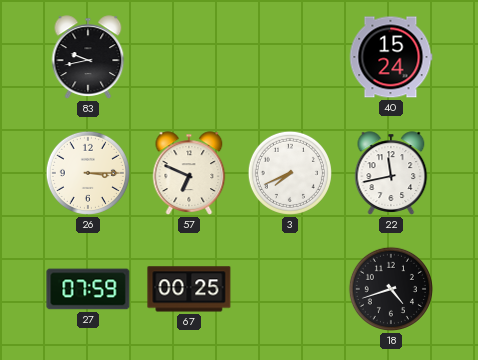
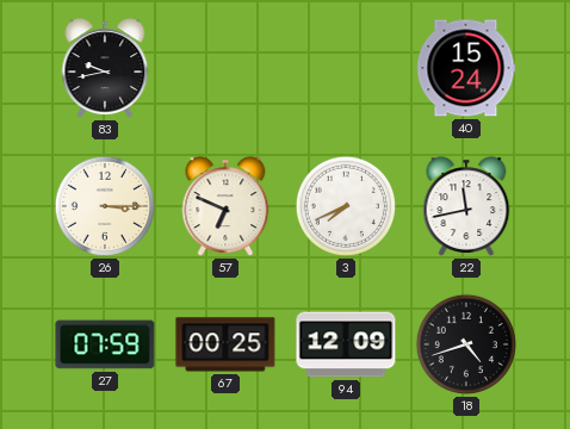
94: none -> 12:09
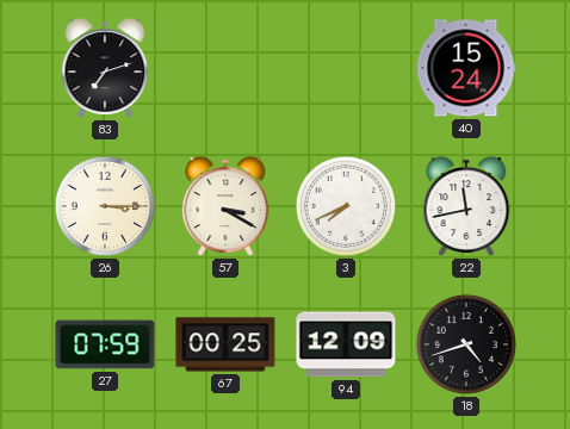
83: 9:43 -> 7:12
57: 6:49 -> 3:20
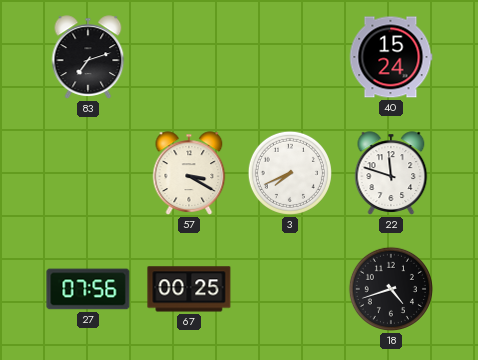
26: 3:15 -> none
22: 11:43 -> 11:48
27: 07:59 -> 07:56
94: 12:09 -> none
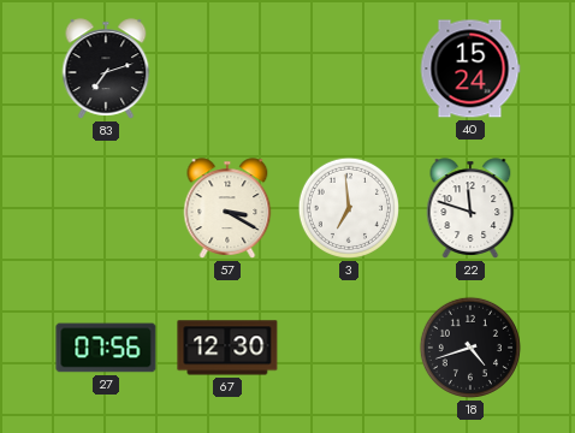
3: 7:41 -> 6:59
67: 00:25 -> 12:30
